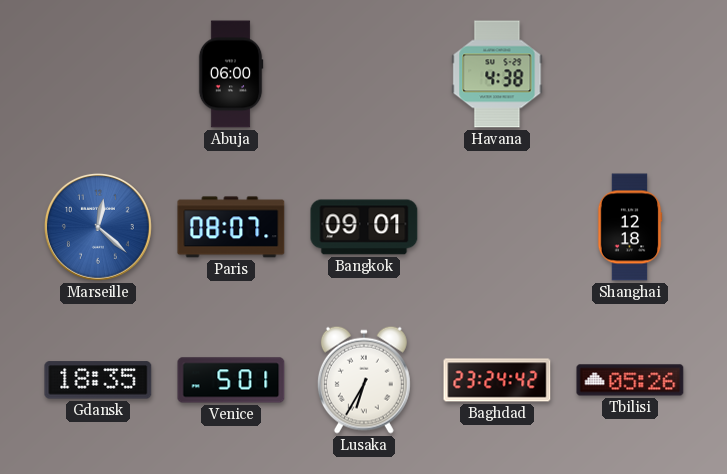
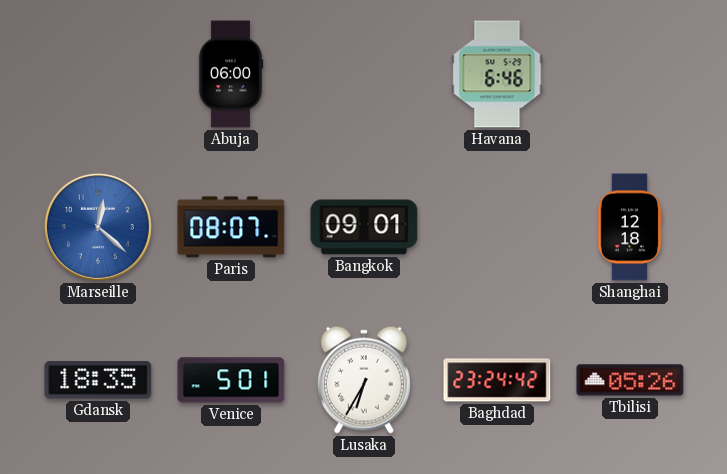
Havana: 4:38 -> 6:46
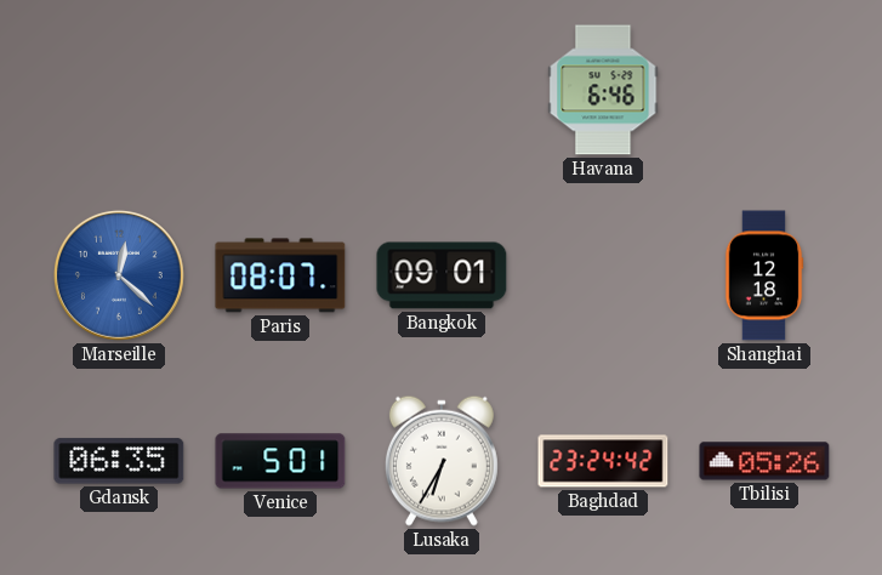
Abuja: 06:00 -> none
Gdansk: 18:35 -> 06:35
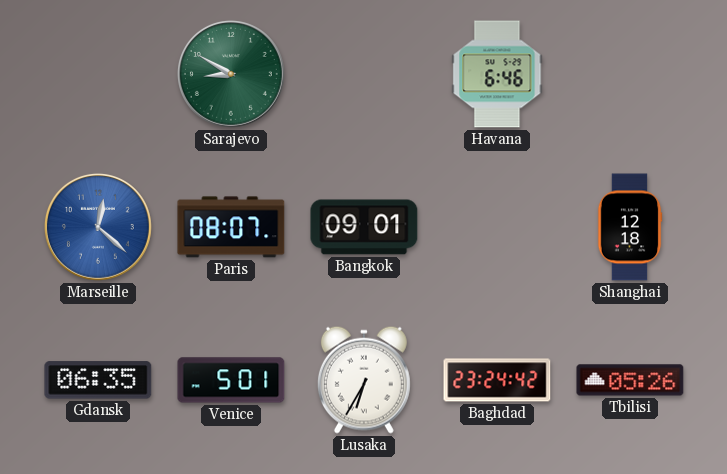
Sarajevo: none -> 8:50
